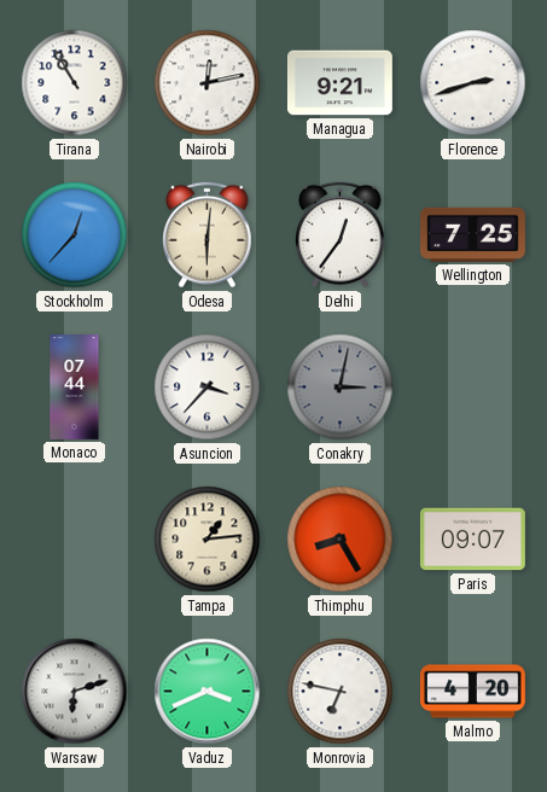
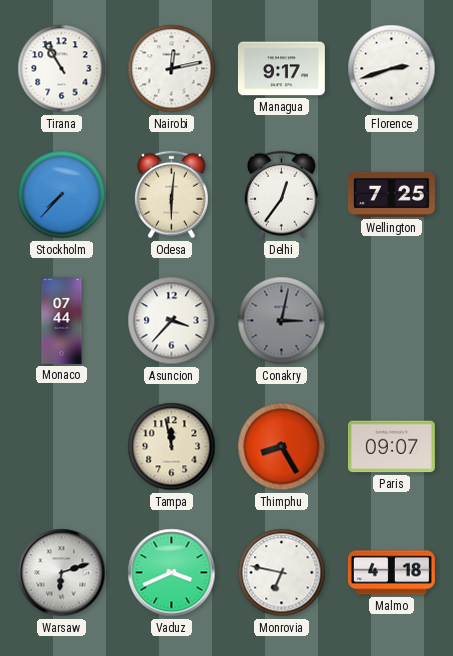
Managua: 9:21 -> 9:17
Stockholm: 12:37 -> 7:37
Tampa: 1:14 -> 11:58
Malmo: 4:20 -> 4:18
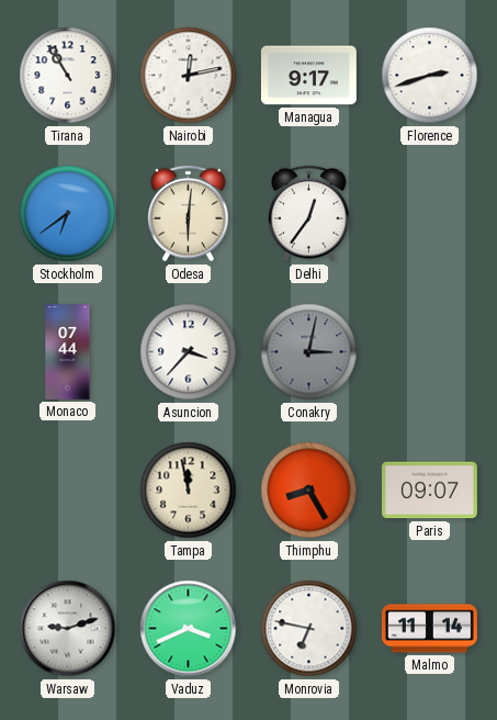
Stockholm: 7:37 -> 6:39
Wellington: 7:25 -> none
Warsaw: 6:12 -> 9:12
Malmo: 4:18 -> 11:14
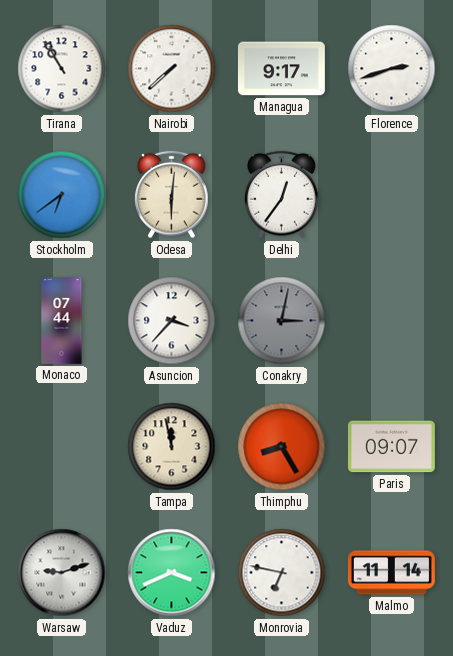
Nairobi: 12:13 -> 7:38
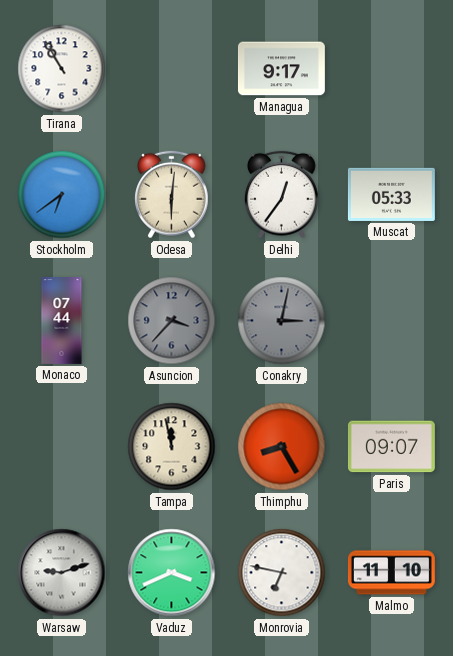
Nairobi: 7:38 -> none
Florence: 2:42 -> none
Muscat: none -> 05:33
Asuncion dial: white -> grey
Malmo: 11:14 -> 11:10
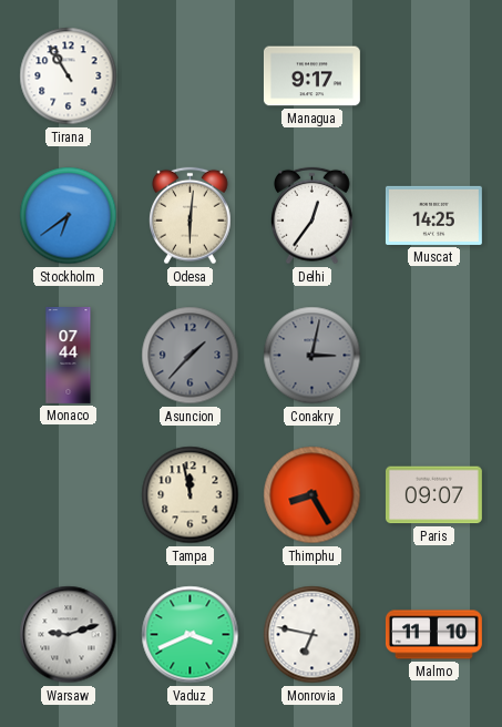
Muscat: 05:33 -> 14:25
Asuncion: 3:37 -> 1:37
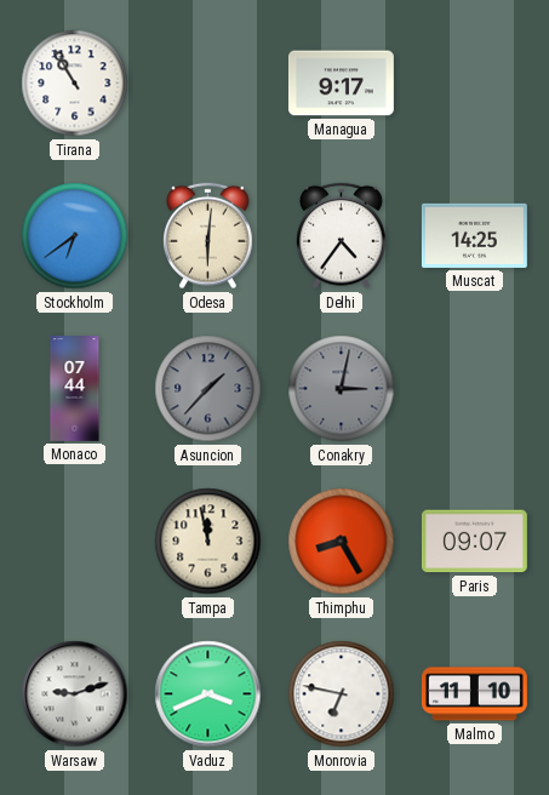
Delhi: 12:36 -> 4:36
